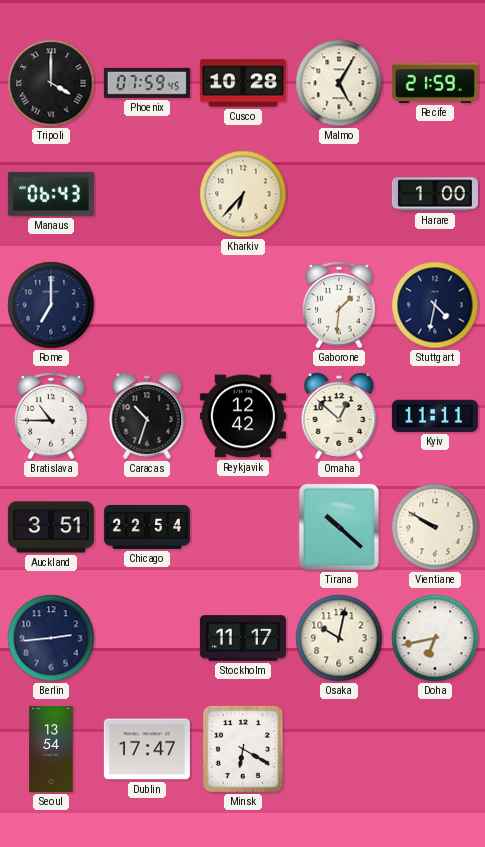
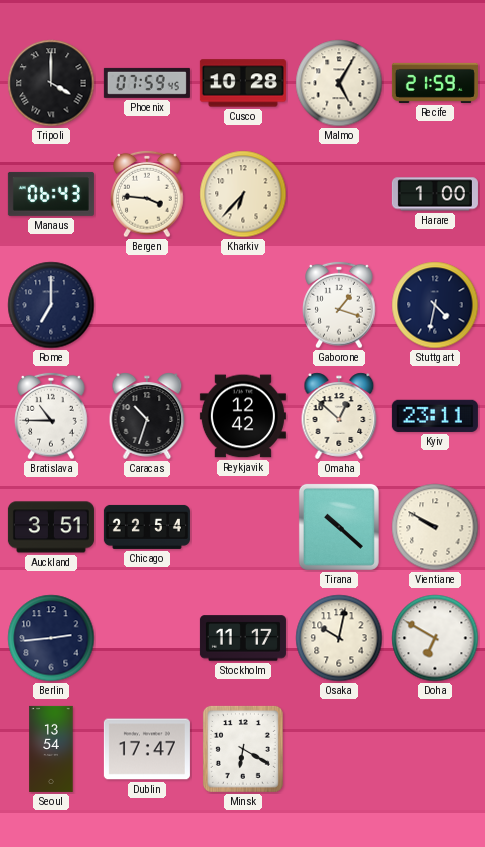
Bergen: none -> 3:46
Gaborone: 1:31 -> 1:18
Kyiv: 11:11 -> 23:11
Doha: 6:43 -> 6:50
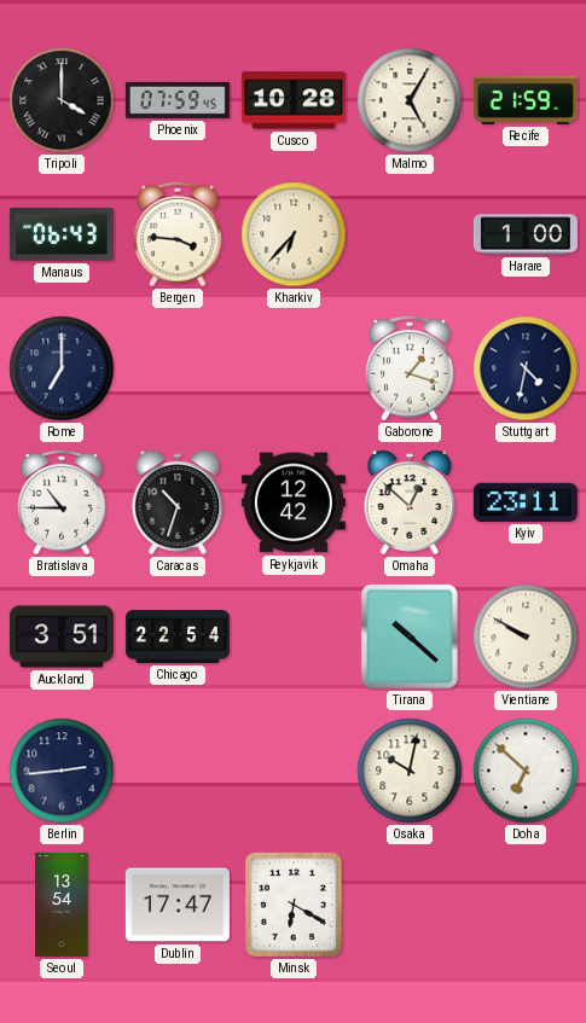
Stockholm: 11:17 -> none
Doha: 6:50 -> 6:52
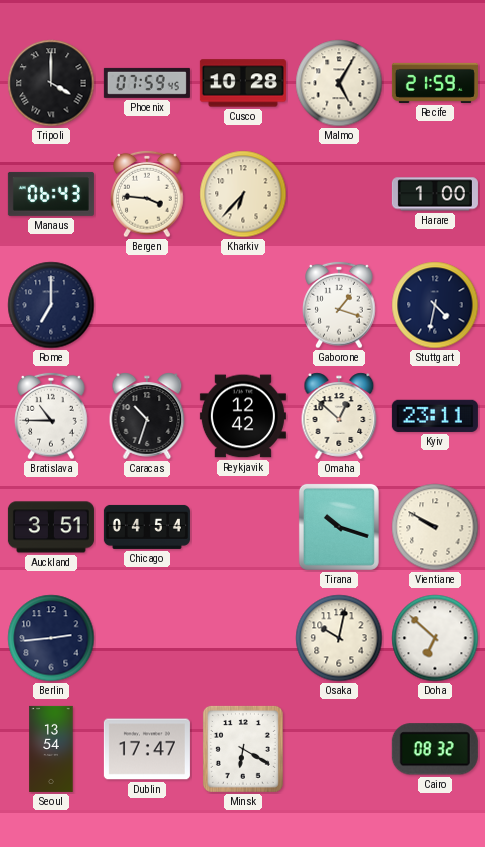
Chicago: 22:54 -> 04:54
Tirana: 10:22 -> 10:18
Cairo: none -> 08:32
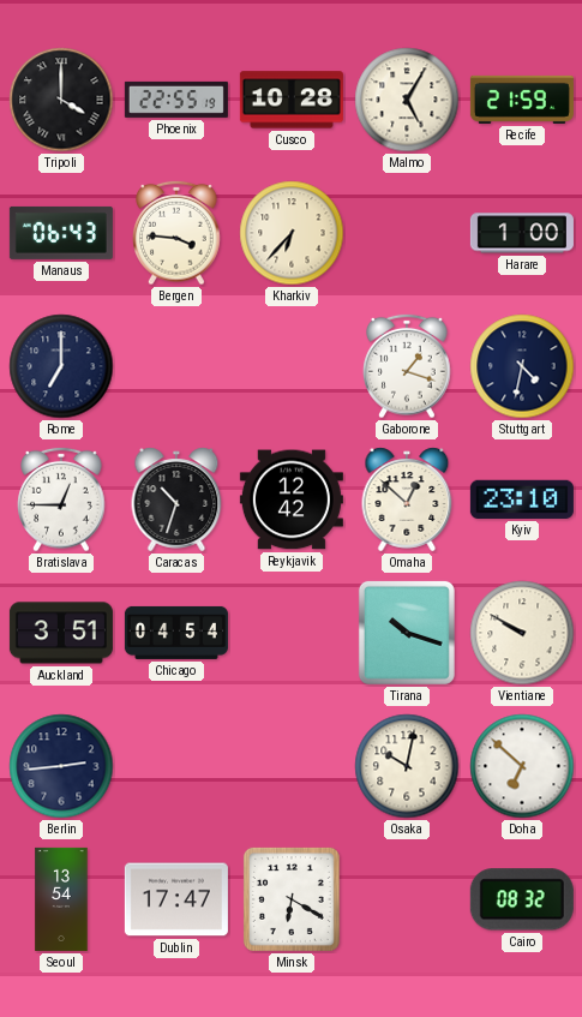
Phoenix: 07:59 -> 22:55
Bratislava: 10:45 -> 12:45
Kyiv: 23:11 -> 23:10
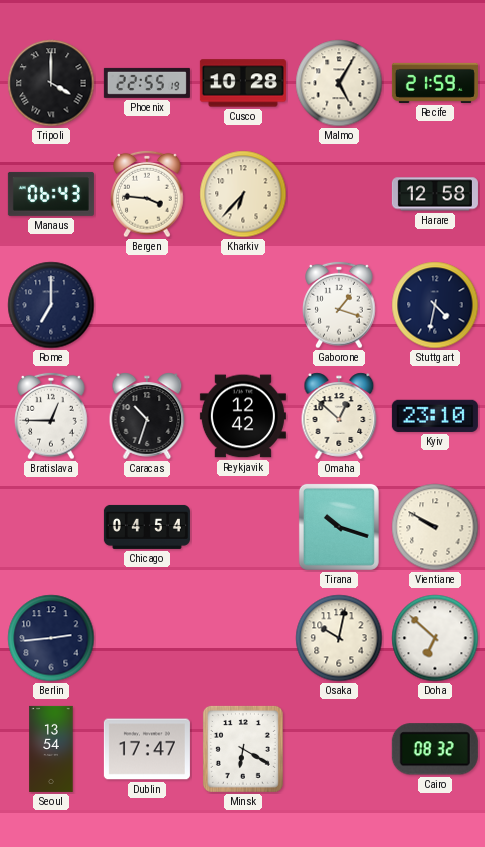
Harare: 1:00 -> 12:58
Auckland: 3:51 -> none
